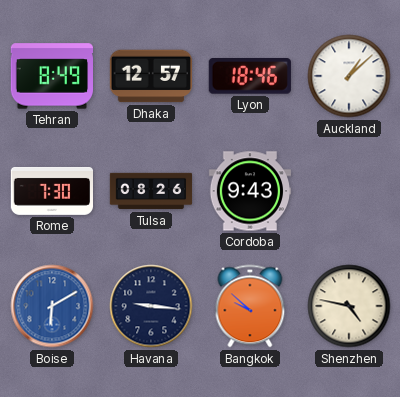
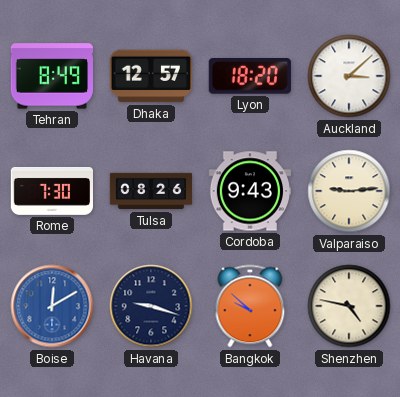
Lyon: 18:46 -> 18:20
Auckland: 1:08 -> 3:08
Valparaiso: none -> 9:14
Boise: 6:10 -> 12:10
Havana: 9:16 -> 9:18
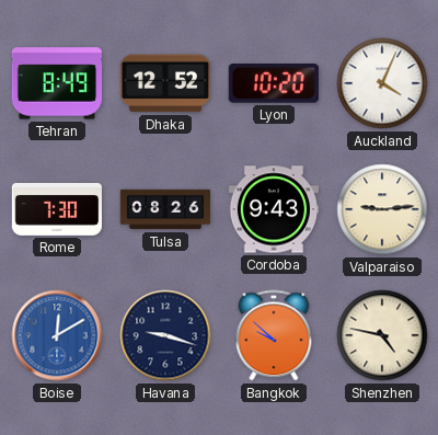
Dhaka: 12:57 -> 12:52
Lyon: 18:20 -> 10:20
Auckland: 3:08 -> 4:04
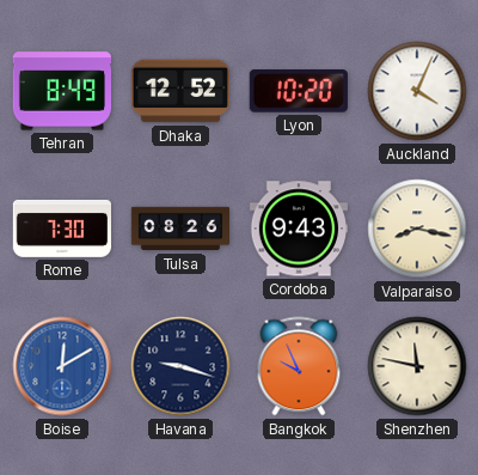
Valparaiso: 9:14 -> 8:17
Bangkok: 9:52 -> 9:56
Shenzhen: 4:47 -> 11:47
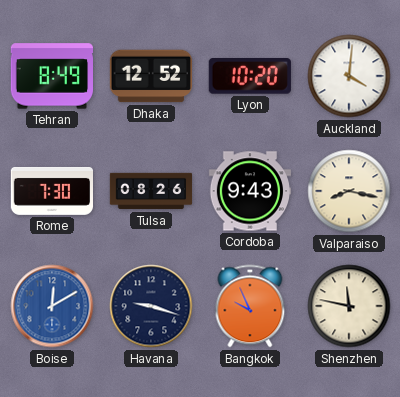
Auckland: 4:04 -> 4:01
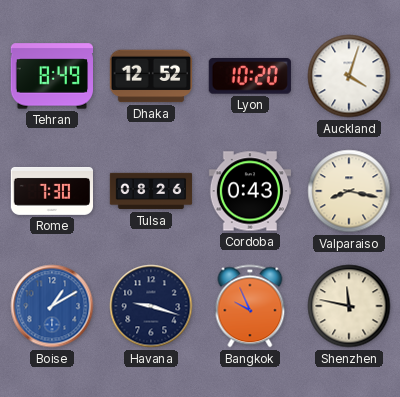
Auckland: 4:01 -> 4:03
Cordoba: 9:43 -> 0:43
Boise: 12:10 -> 1:10
